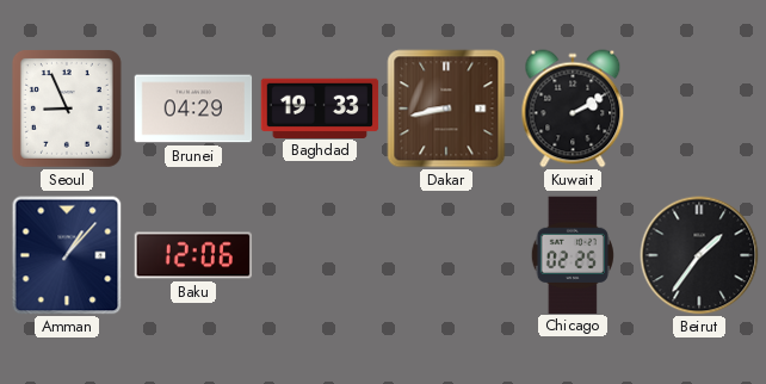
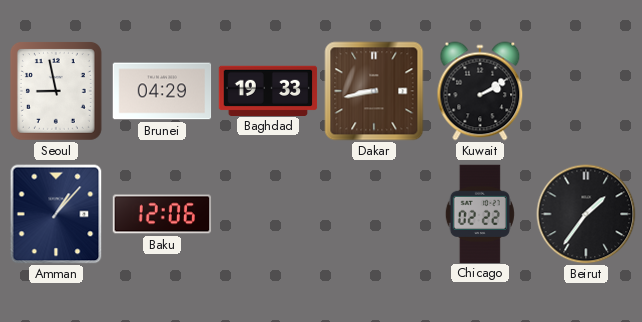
Seoul: 8:56 -> 8:58
Chicago: 02:25 -> 02:22
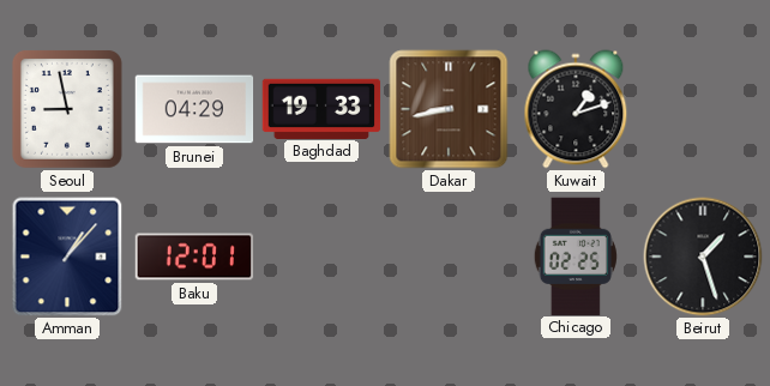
Kuwait: 2:10 -> 1:12
Baku: 12:06 -> 12:01
Chicago: 02:22 -> 02:25
Beirut: 1:36 -> 1:27
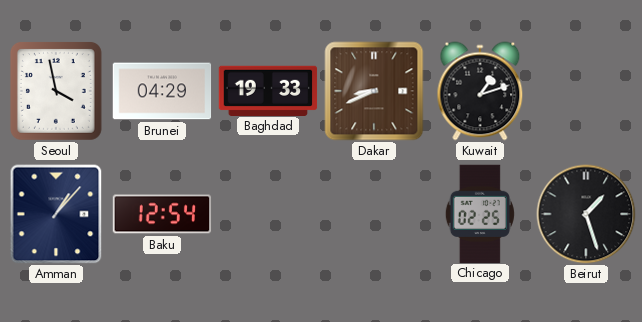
Seoul: 8:58 -> 3:58
Dakar: 8:43 -> 8:41
Baku: 12:01 -> 12:54
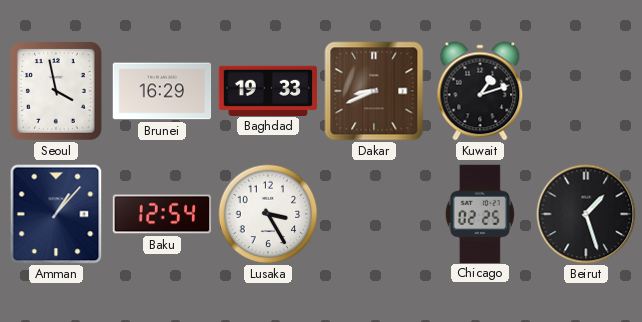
Brunei: 04:29 -> 16:29
Lusaka: none -> 3:25
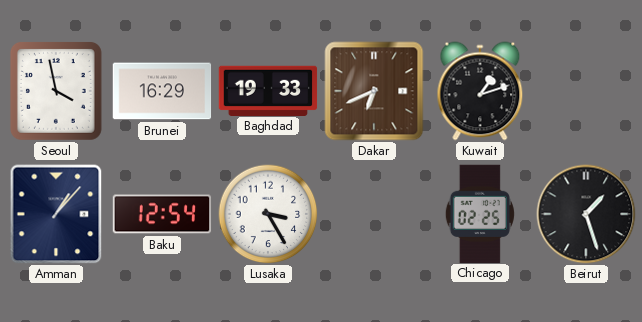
Dakar: 8:41 -> 6:41
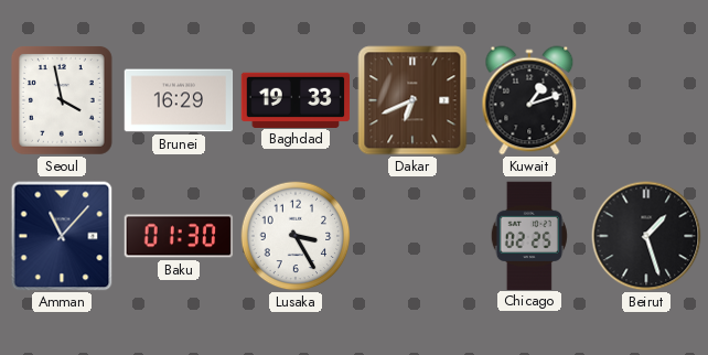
Amman: 1:07 -> 11:07
Baku: 12:54 -> 01:30
